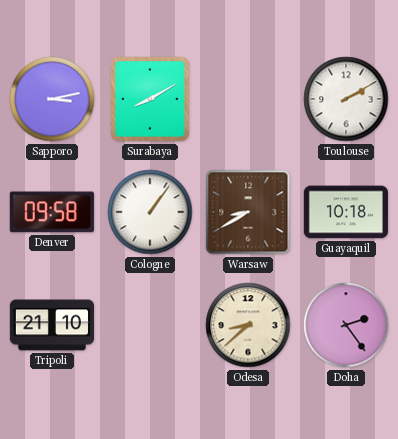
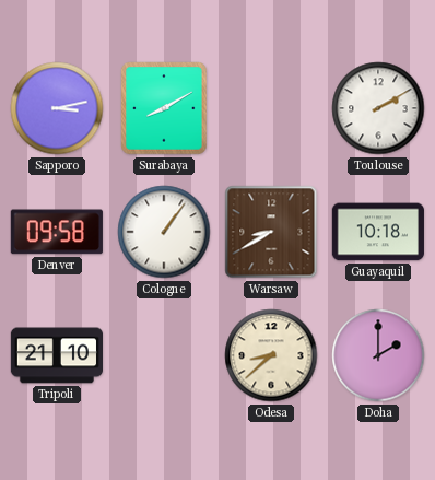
Doha: 2:24 -> 2:00
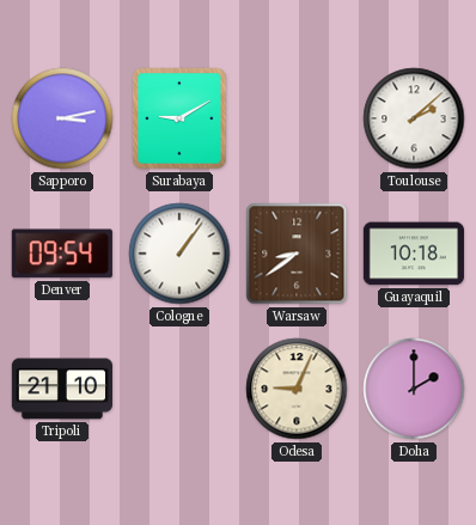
Surabaya: 8:10 -> 9:10
Toulouse: 2:10 -> 2:08
Denver: 09:58 -> 09:54
Warsaw: 8:40 -> 8:39
Odesa: 8:38 -> 9:04
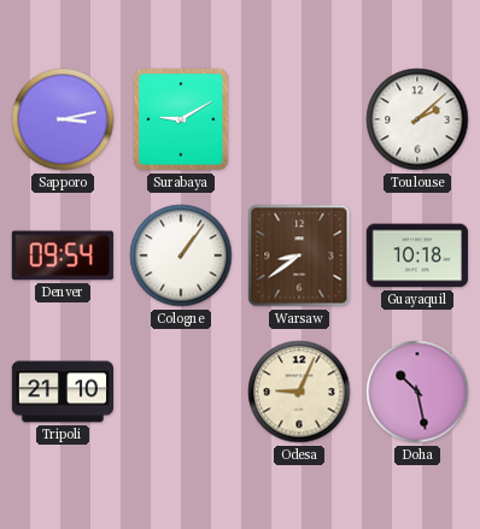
Doha: 2:00 -> 10:28
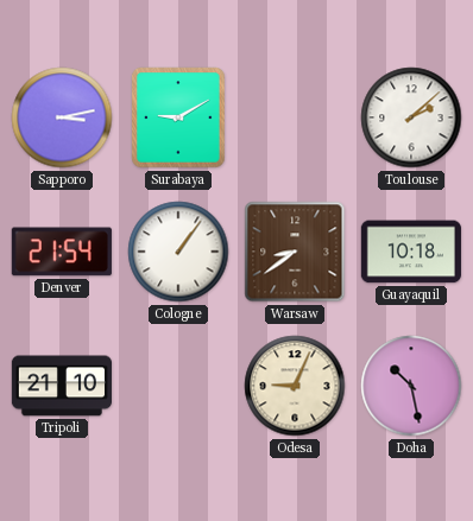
Denver: 09:54 -> 21:54
